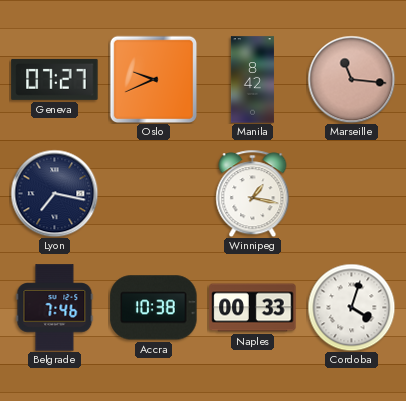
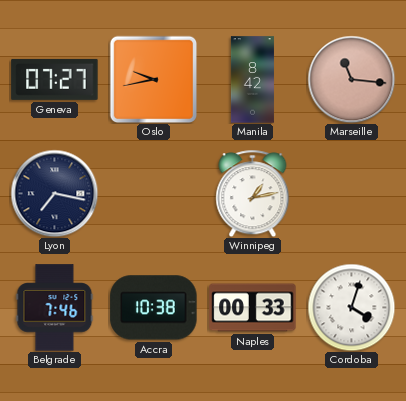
Oslo: 9:41 -> 9:43
Winnipeg: 1:17 -> 1:13
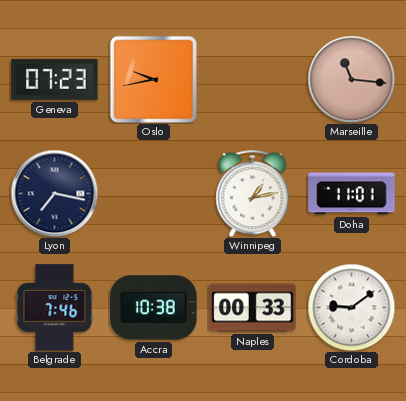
Geneva: 07:27 -> 07:23
Manila: 8:42 -> none
Doha: none -> 11:01
Cordoba: 4:03 -> 9:09
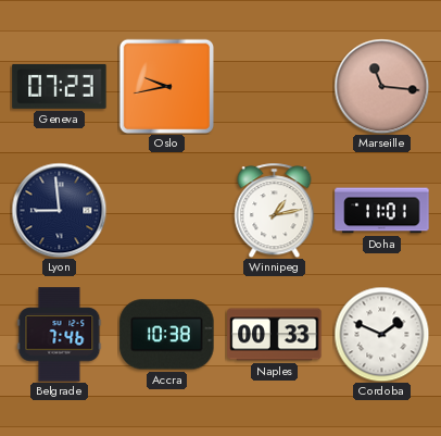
Lyon: 7:17 -> 8:59
Cordoba: 9:09 -> 1:49
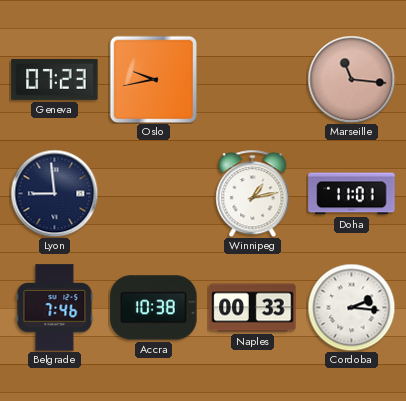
Cordoba: 1:49 -> 2:16
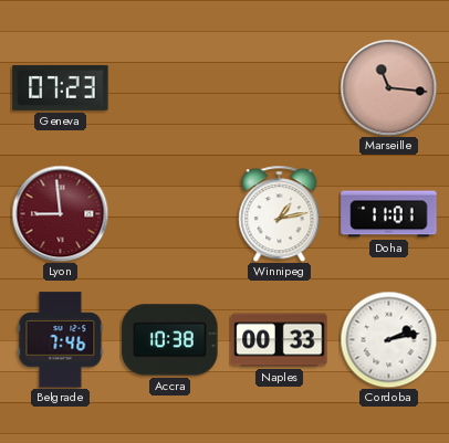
Oslo: 9:43 -> none
Lyon dial: navy -> burgundy
Cordoba: 2:16 -> 2:13
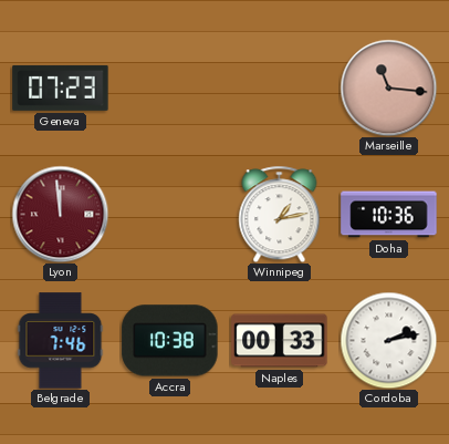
Lyon: 8:59 -> 11:59
Doha: 11:01 -> 10:36
